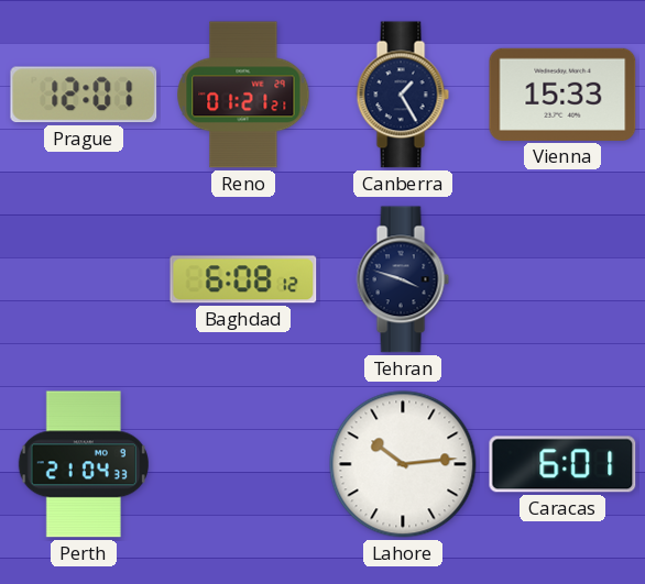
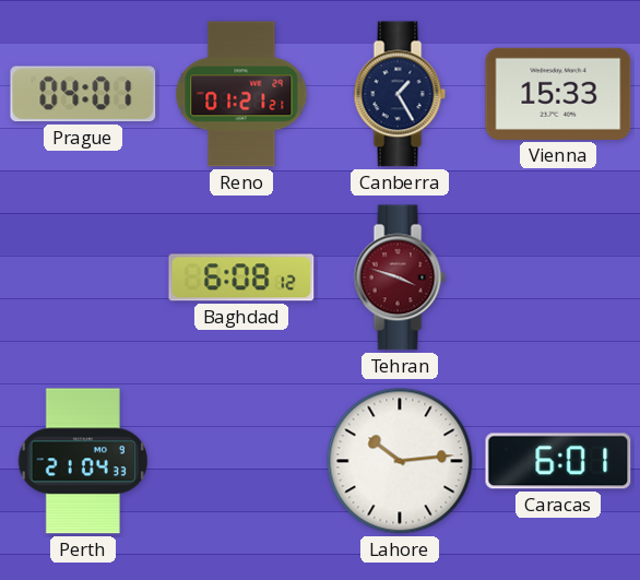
Prague: 12:01 -> 04:01
Tehran dial: navy -> burgundy
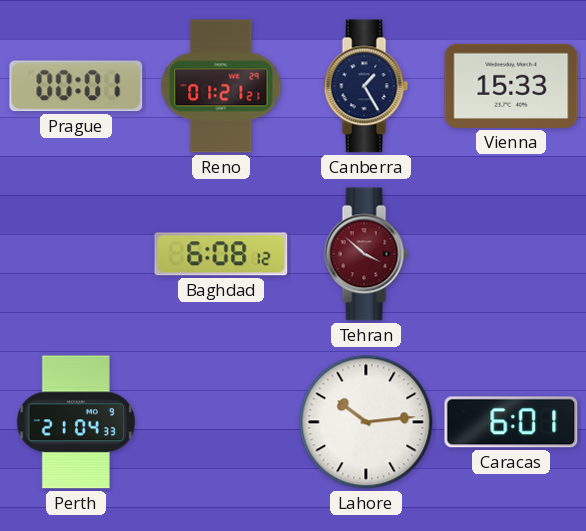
Prague: 04:01 -> 00:01
Tehran: 3:48 -> 3:52
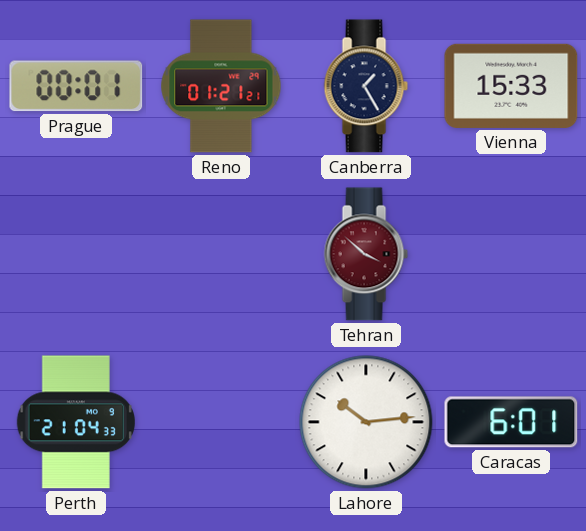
Baghdad: 6:08 -> none
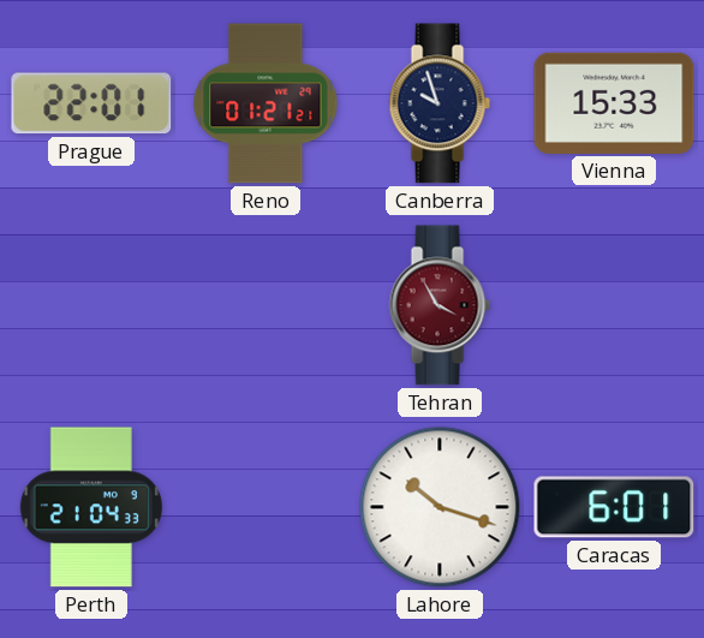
Prague: 00:01 -> 22:01
Canberra: 1:25 -> 9:57
Tehran: 3:52 -> 3:55
Lahore: 10:14 -> 10:18
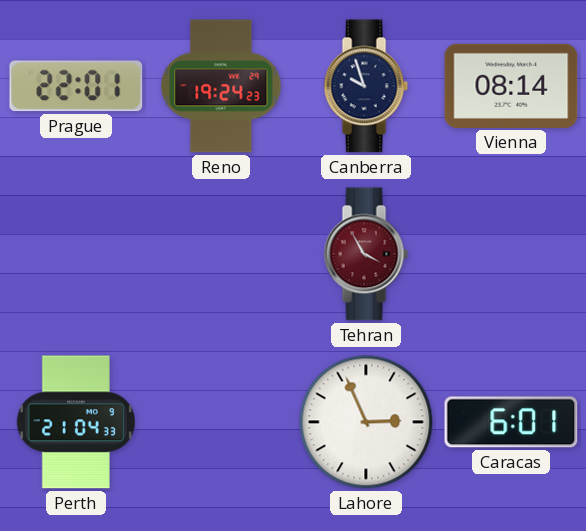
Reno: 01:21 -> 19:24
Vienna: 15:33 -> 08:14
Lahore: 10:18 -> 2:56
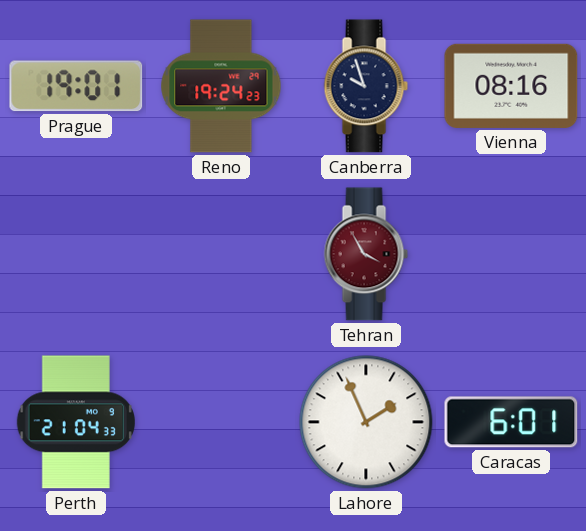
Prague: 22:01 -> 19:01
Vienna: 08:14 -> 08:16
Lahore: 2:56 -> 1:56
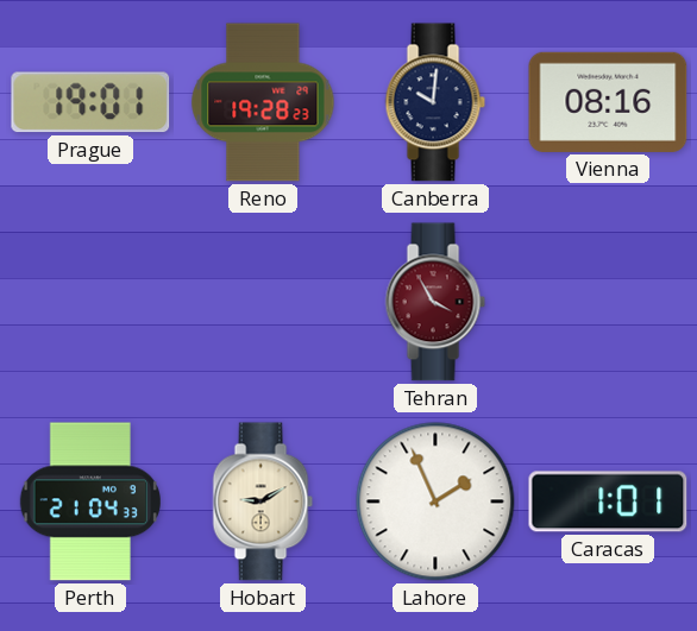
Reno: 19:24 -> 19:28
Canberra: 9:57 -> 10:01
Hobart: none -> 9:10
Caracas: 6:01 -> 1:01
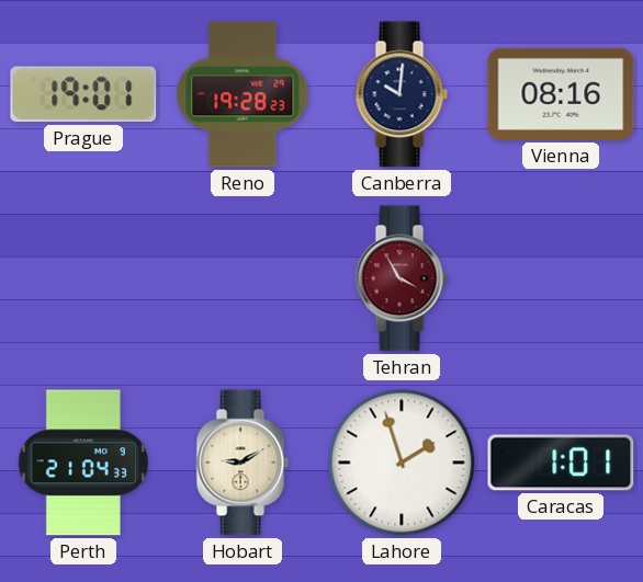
Lahore: 1:56 -> 1:57
